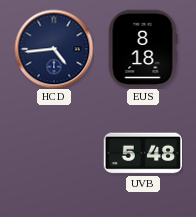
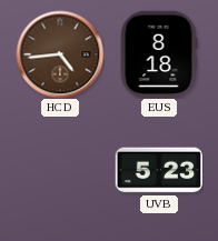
HCD dial: navy -> brown
UVB: 5:48 -> 5:23
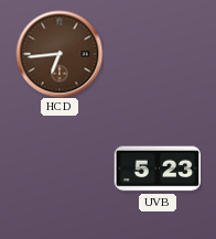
HCD: 4:44 -> 6:44
EUS: 8:18 -> none
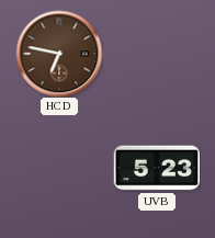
HCD: 6:44 -> 6:47
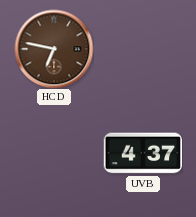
UVB: 5:23 -> 4:37
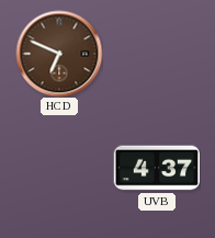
HCD: 6:47 -> 6:49
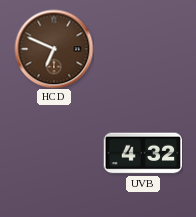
UVB: 4:37 -> 4:32
